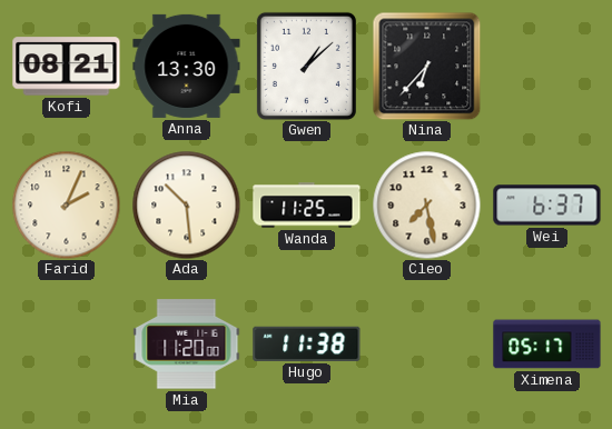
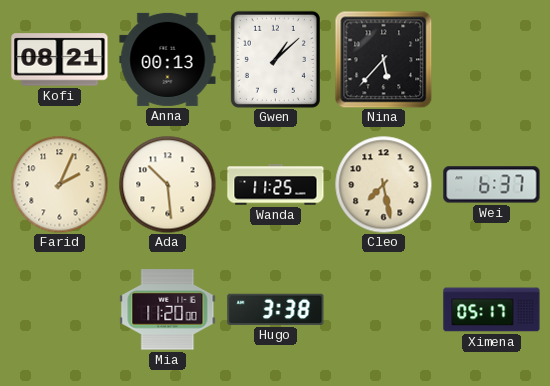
Anna: 13:30 -> 00:13
Nina: 6:37 -> 5:37
Hugo: 11:38 -> 3:38
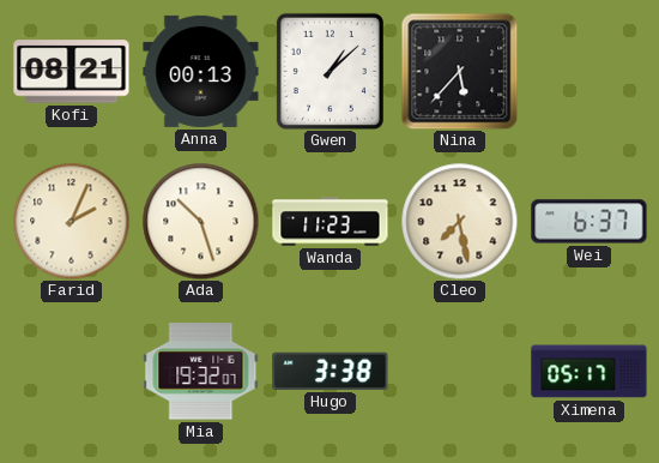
Ada: 10:29 -> 10:27
Wanda: 11:25 -> 11:23
Mia: 11:20 -> 19:32
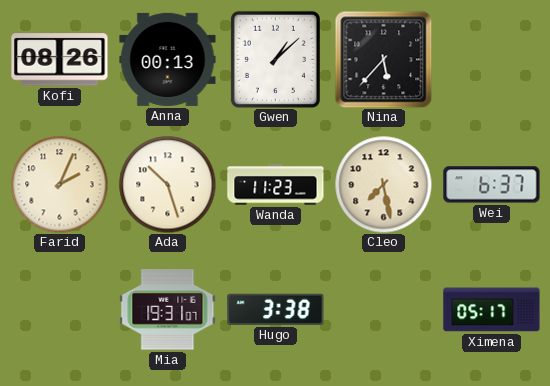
Kofi: 08:21 -> 08:26
Mia: 19:32 -> 19:31
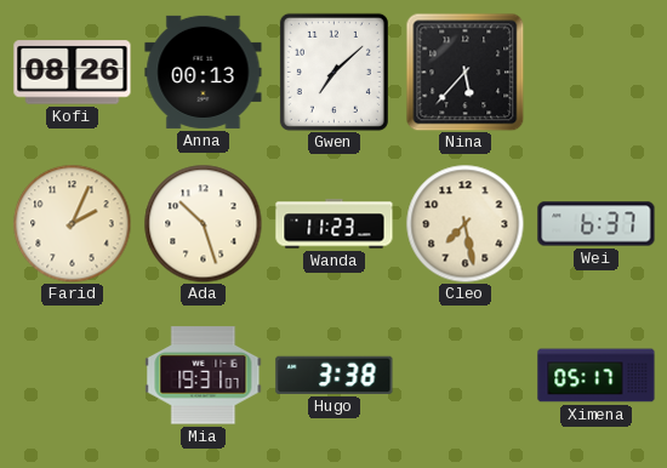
Gwen: 1:08 -> 7:08
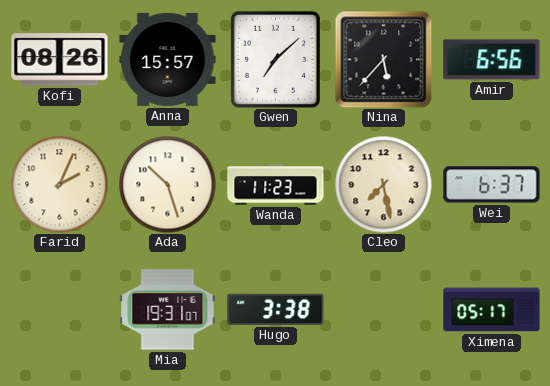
Anna: 00:13 -> 15:57
Amir: none -> 6:56
